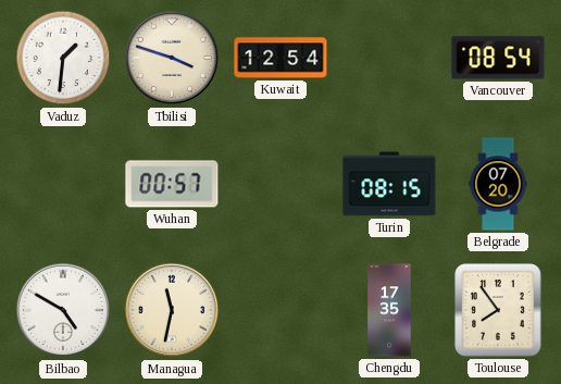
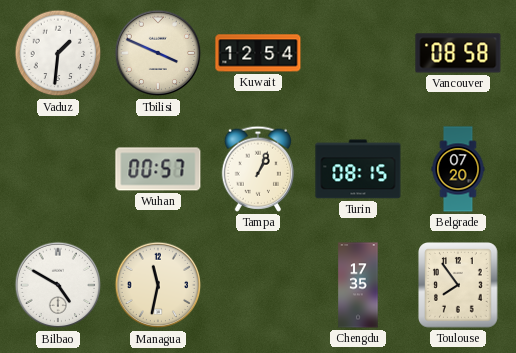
Tbilisi: 3:48 -> 3:49
Vancouver: 08:54 -> 08:58
Tampa: none -> 1:04
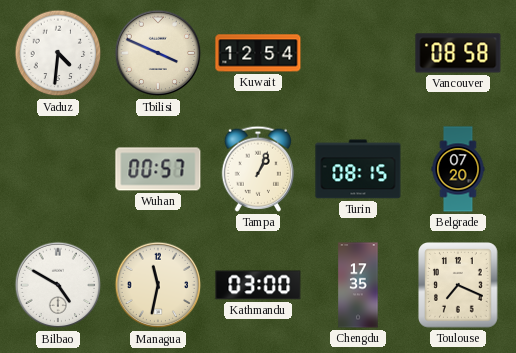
Vaduz: 1:31 -> 4:31
Kathmandu: none -> 03:00
Toulouse: 7:54 -> 7:19
